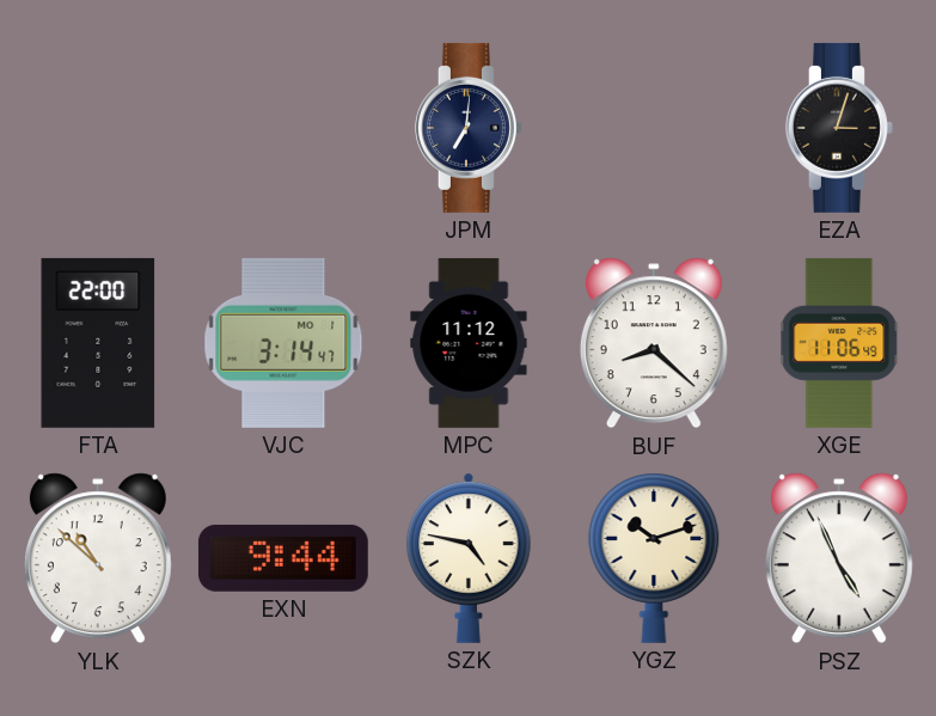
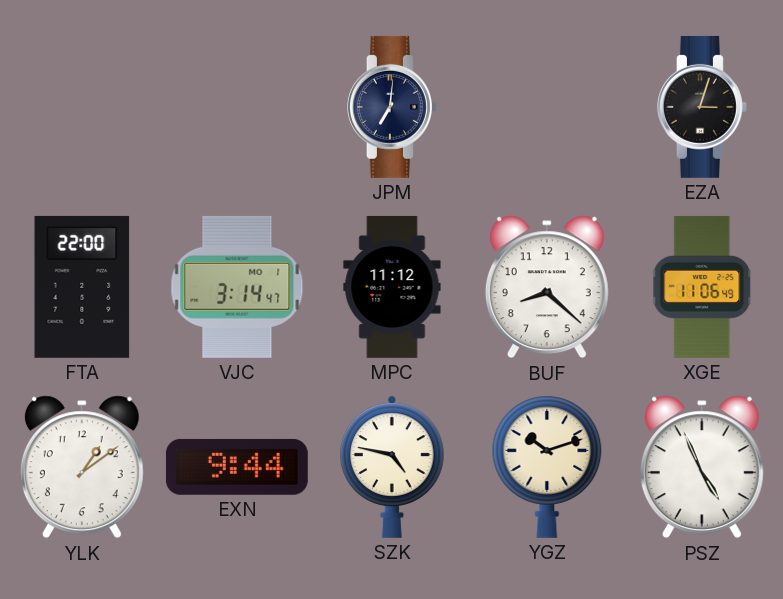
YLK: 10:52 -> 1:09
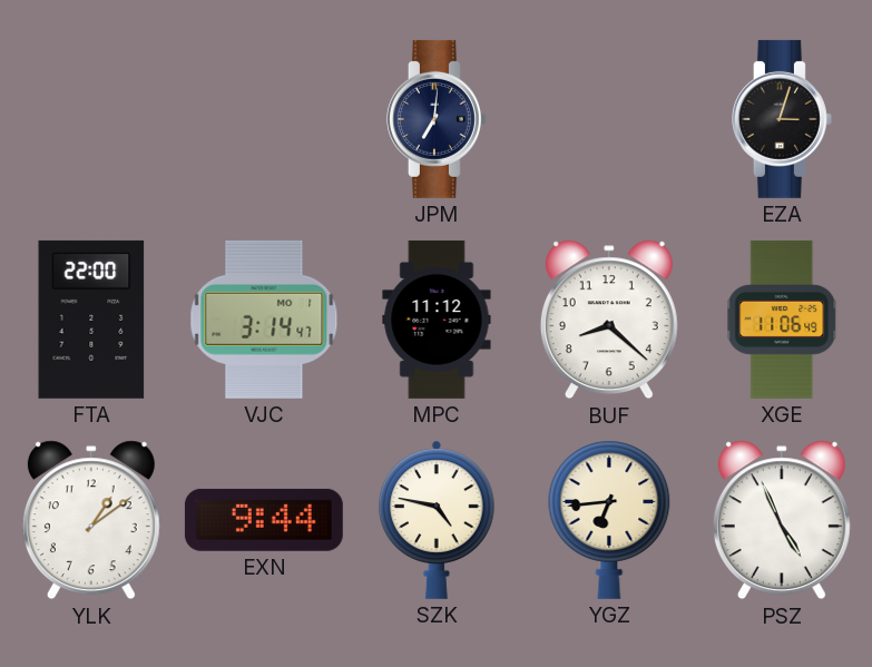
YGZ: 10:12 -> 6:44
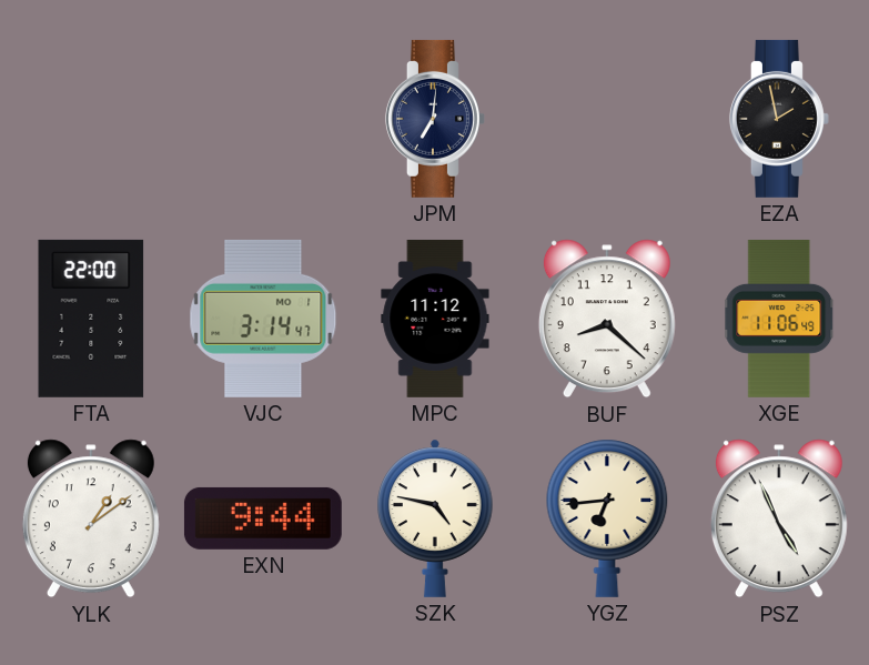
EZA: 3:03 -> 1:58
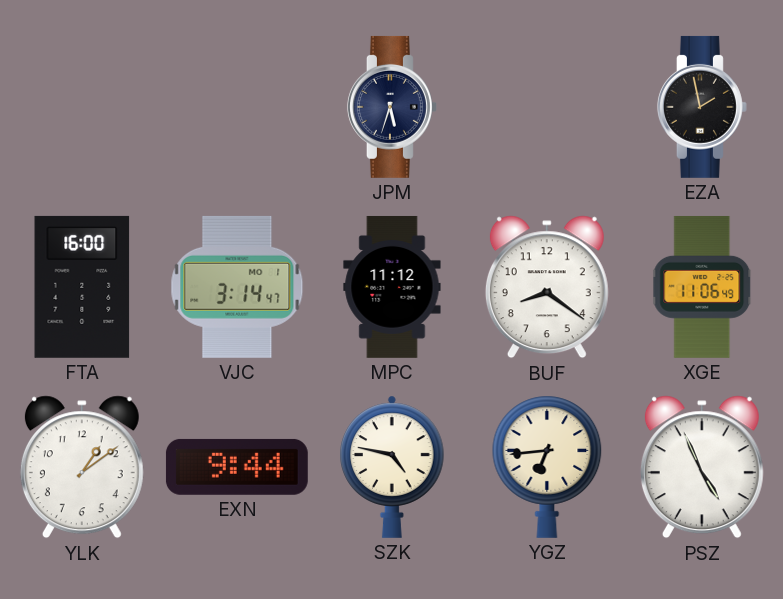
JPM: 7:01 -> 5:33
FTA: 22:00 -> 16:00
BUF: 8:22 -> 8:21
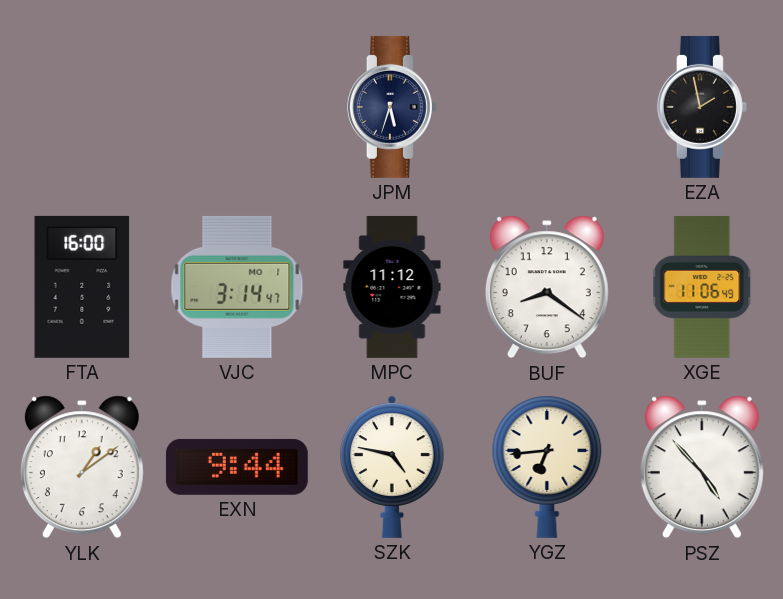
PSZ: 4:56 -> 4:53
